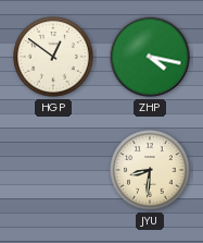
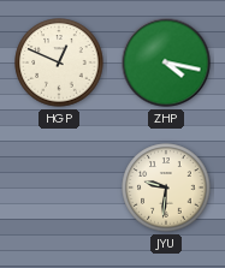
HGP: 12:51 -> 12:49
JYU: 8:31 -> 9:31
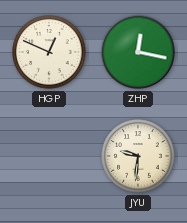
ZHP: 4:17 -> 12:17
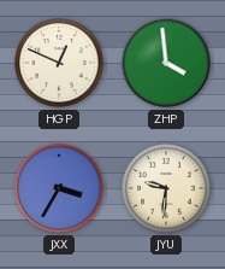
ZHP: 12:17 -> 3:59
JXX: none -> 3:35
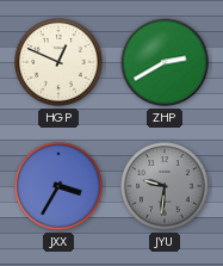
ZHP: 3:59 -> 2:40
JYU dial: cream -> grey
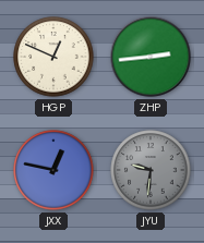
ZHP: 2:40 -> 2:44
JXX: 3:35 -> 12:47
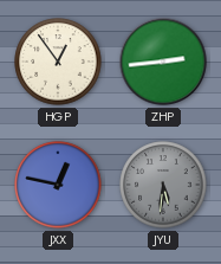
HGP: 12:49 -> 12:54
JYU: 9:31 -> 5:31
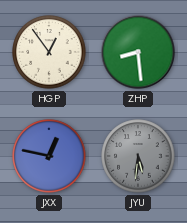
ZHP: 2:44 -> 8:29
